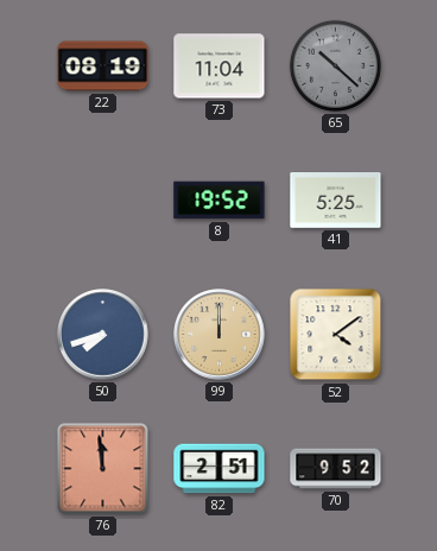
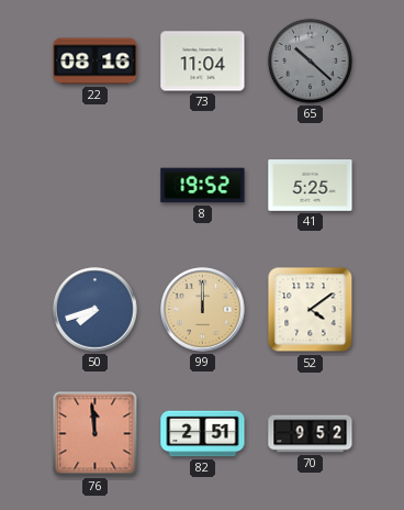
22: 08:19 -> 08:16
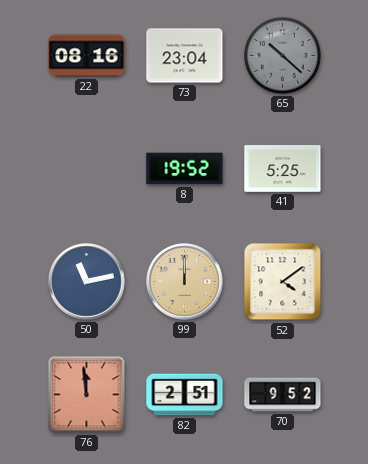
73: 11:04 -> 23:04
50: 7:42 -> 11:13
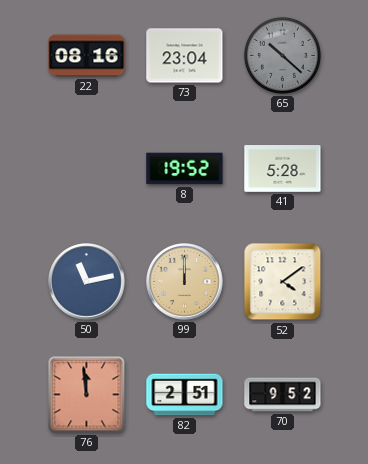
41: 5:25 -> 5:28
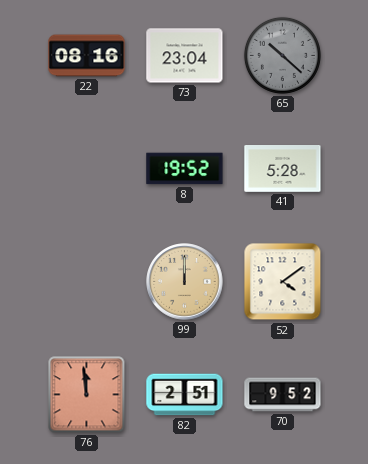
50: 11:13 -> none
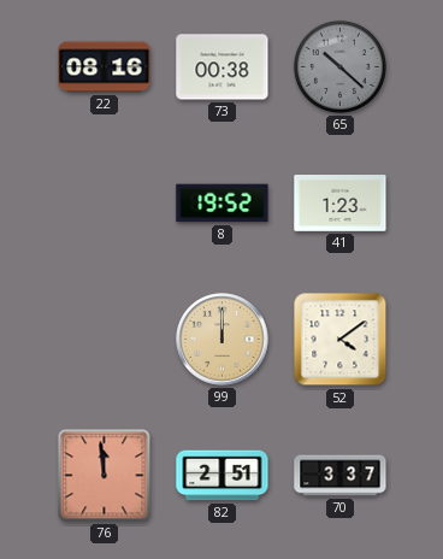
73: 23:04 -> 00:38
41: 5:28 -> 1:23
70: 9:52 -> 3:37
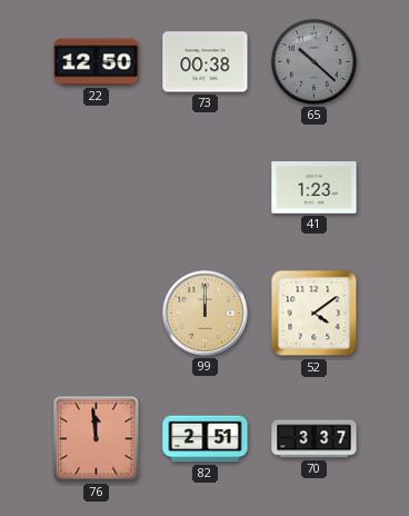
22: 08:16 -> 12:50
8: 19:52 -> none
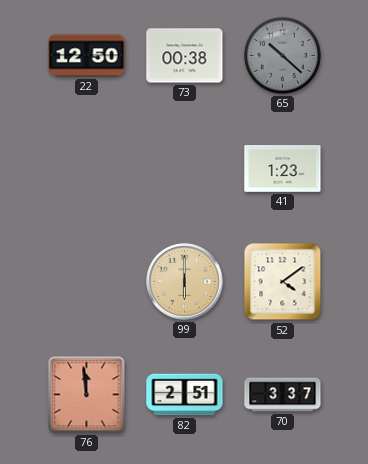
99: 12:00 -> 6:00
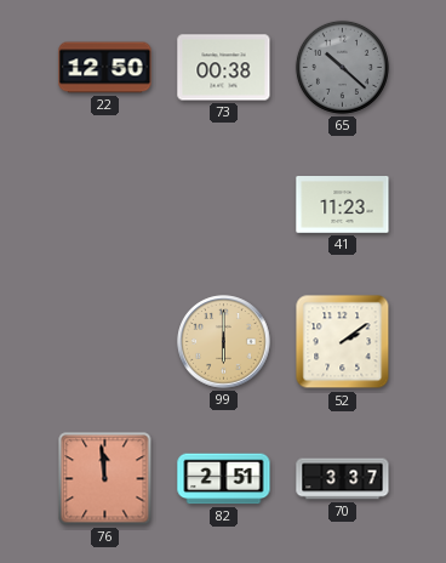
41: 1:23 -> 11:23
52: 4:09 -> 2:09
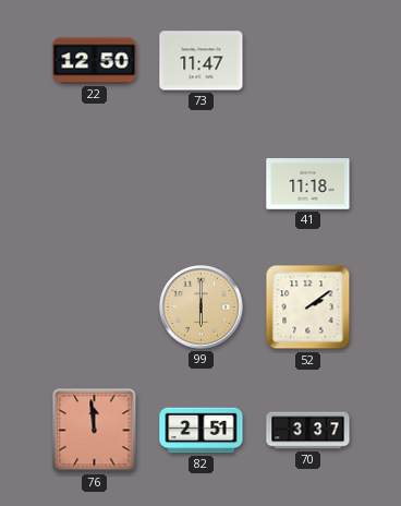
73: 00:38 -> 11:47
65: 10:22 -> none
41: 11:23 -> 11:18
